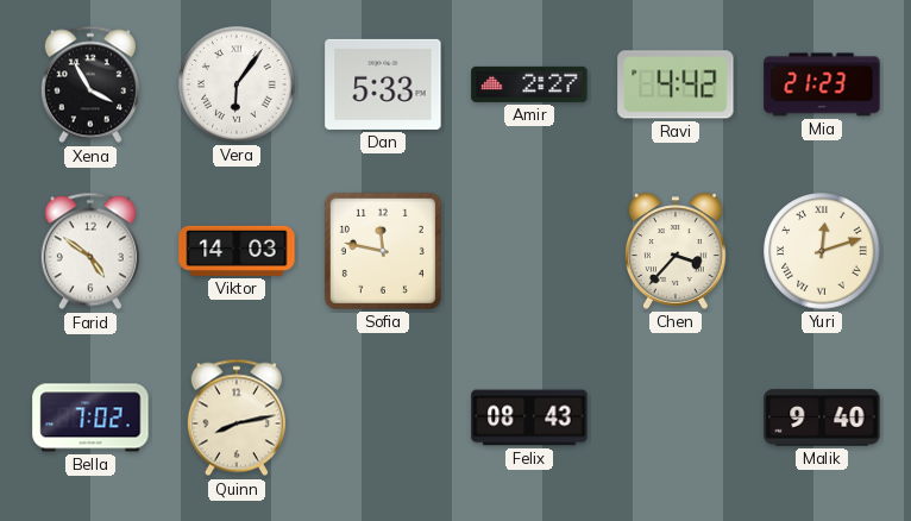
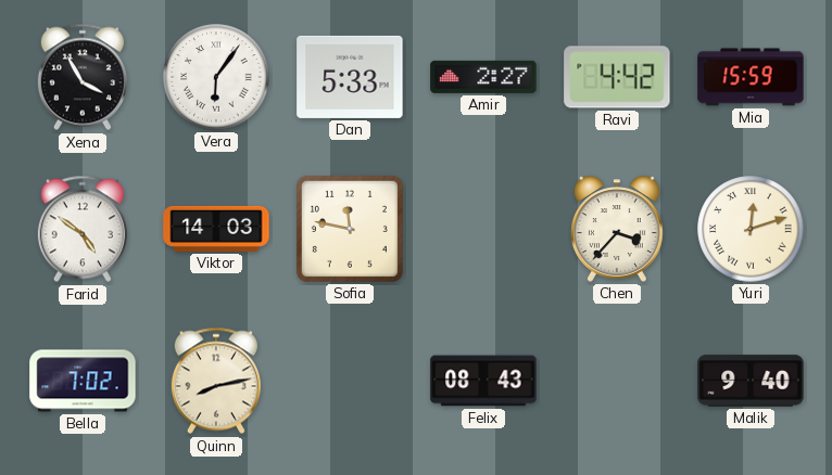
Mia: 21:23 -> 15:59
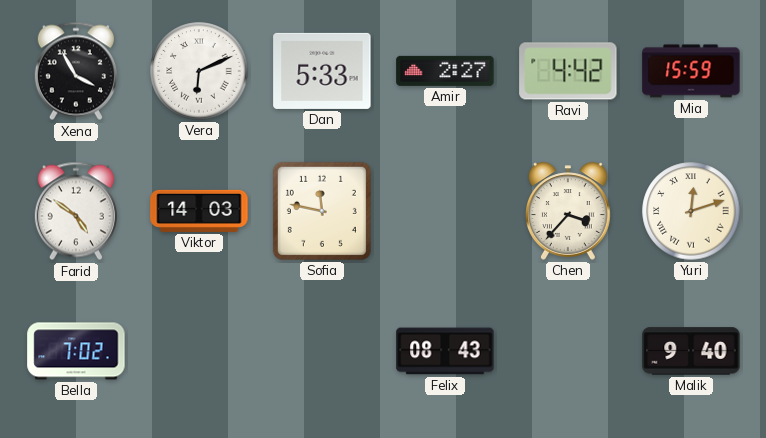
Vera: 6:06 -> 6:11
Quinn: 8:13 -> none
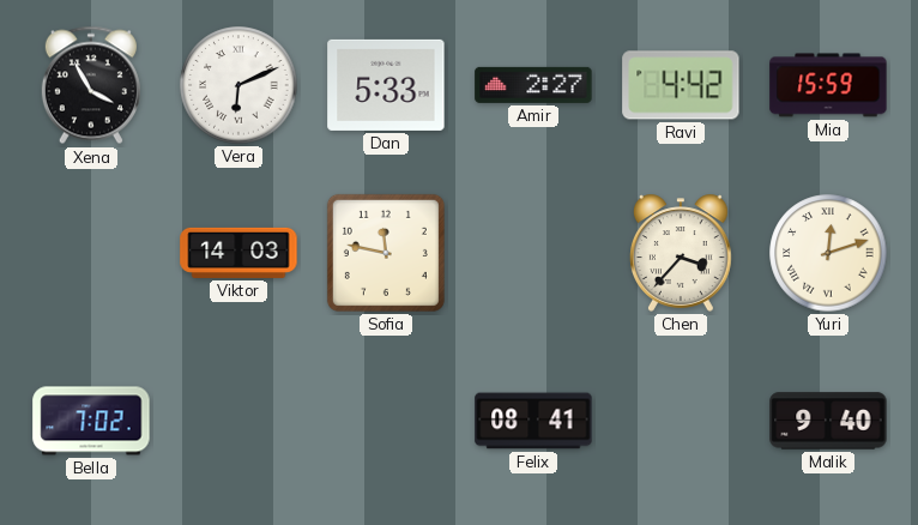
Farid: 4:51 -> none
Felix: 08:43 -> 08:41
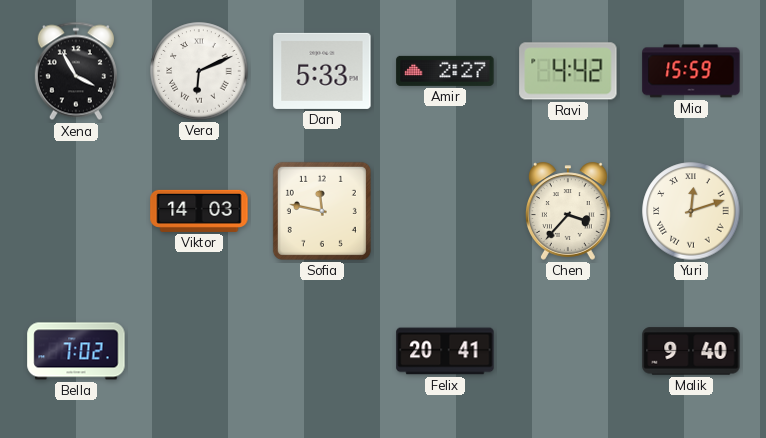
Felix: 08:41 -> 20:41
